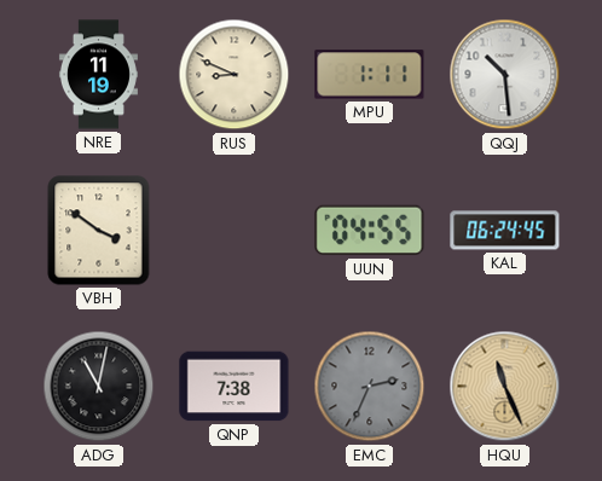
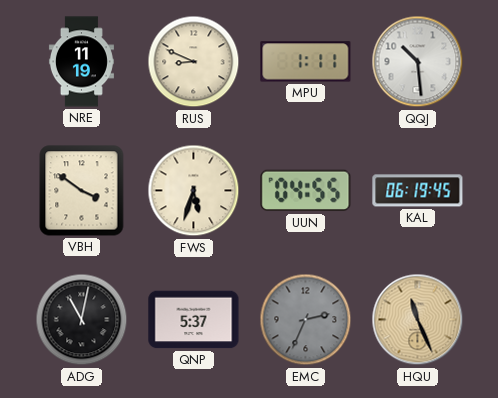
FWS: none -> 5:33
KAL: 06:24 -> 06:19
QNP: 7:38 -> 5:37
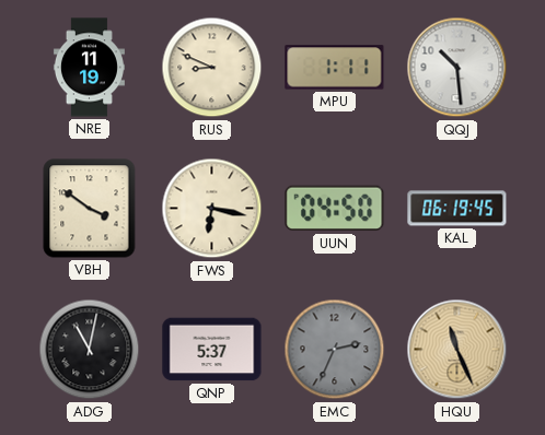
FWS: 5:33 -> 6:17
UUN: 04:55 -> 04:50
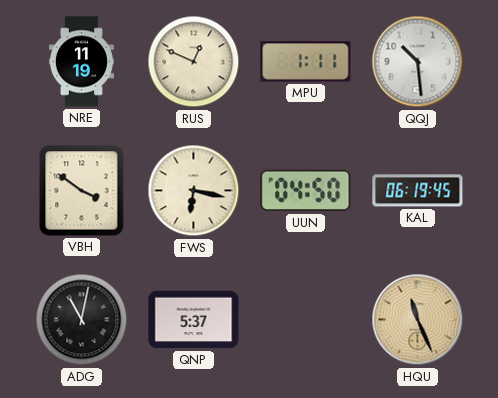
RUS: 8:49 -> 12:49
EMC: 2:34 -> none
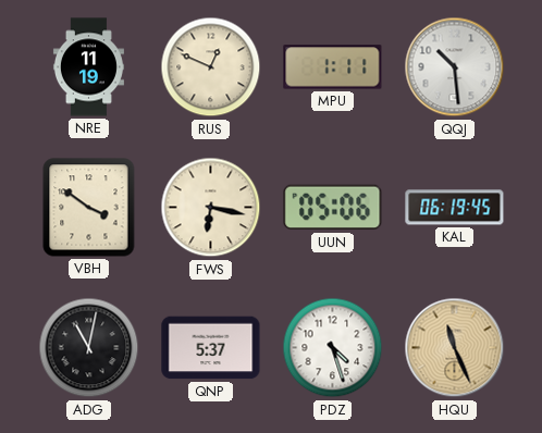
UUN: 04:50 -> 05:06
PDZ: none -> 4:27
